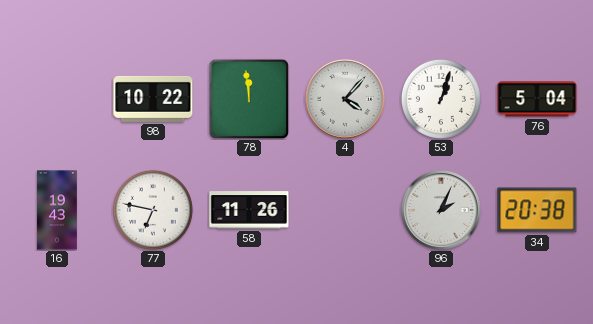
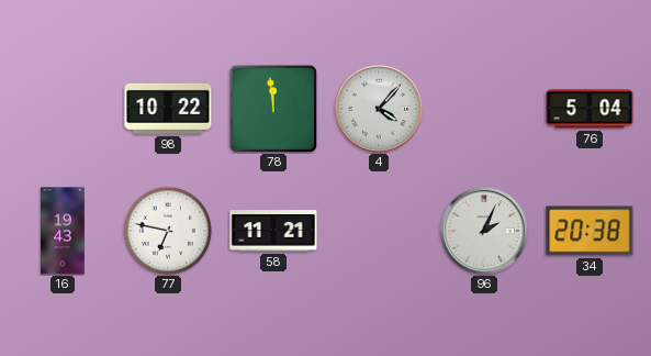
53: 1:03 -> none
58: 11:26 -> 11:21
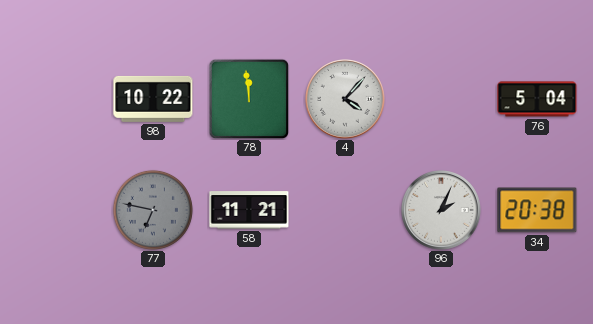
16: 19:43 -> none
77 dial: white -> grey
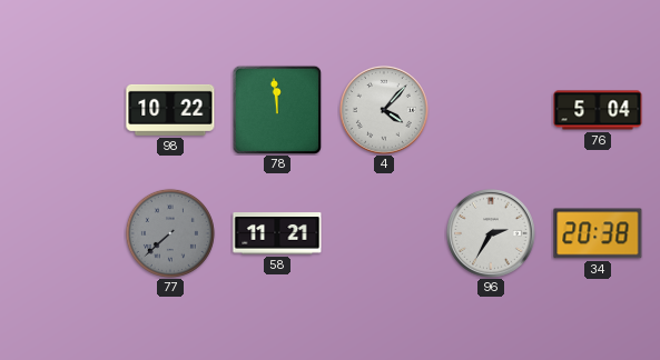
77: 6:47 -> 7:38
96: 2:04 -> 2:35
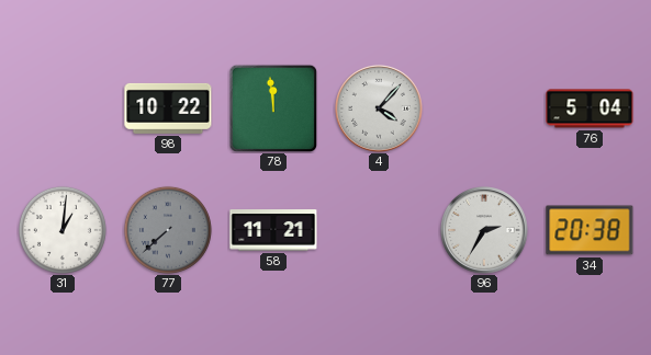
31: none -> 1:01
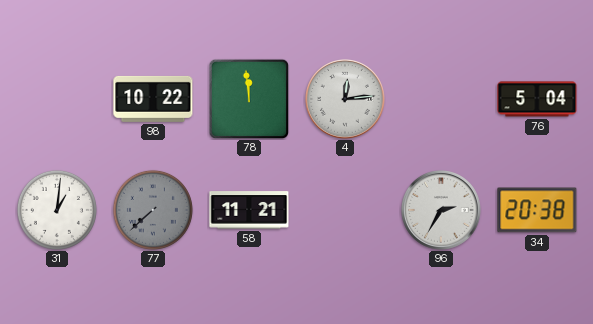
4: 4:07 -> 12:14
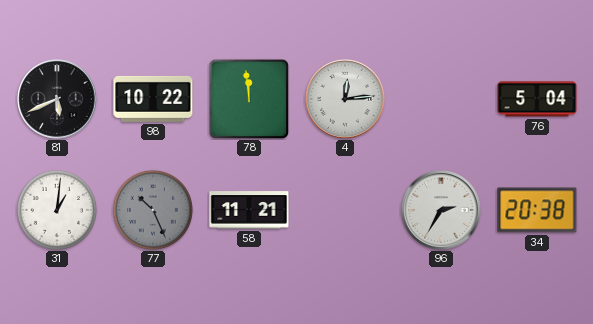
81: none -> 5:41
77: 7:38 -> 10:26
